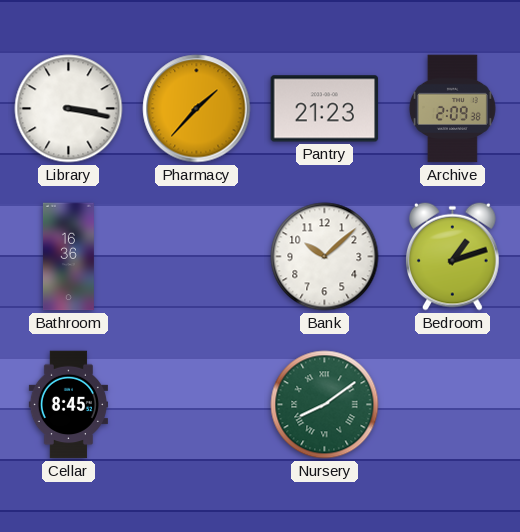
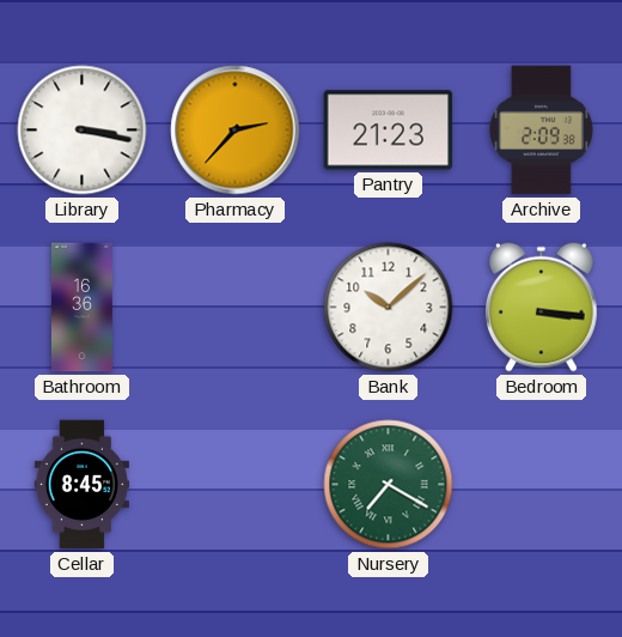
Pharmacy: 1:37 -> 2:37
Bedroom: 1:12 -> 3:16
Nursery: 8:09 -> 7:20
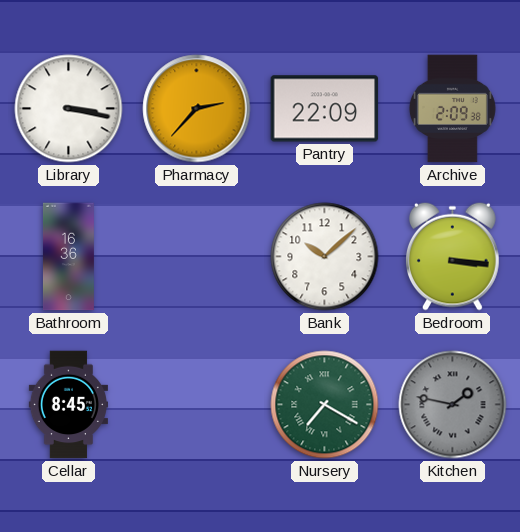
Pantry: 21:23 -> 22:09
Kitchen: none -> 1:47
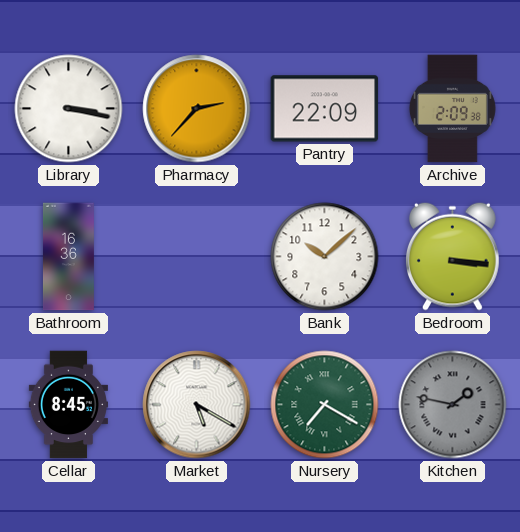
Market: none -> 5:20
